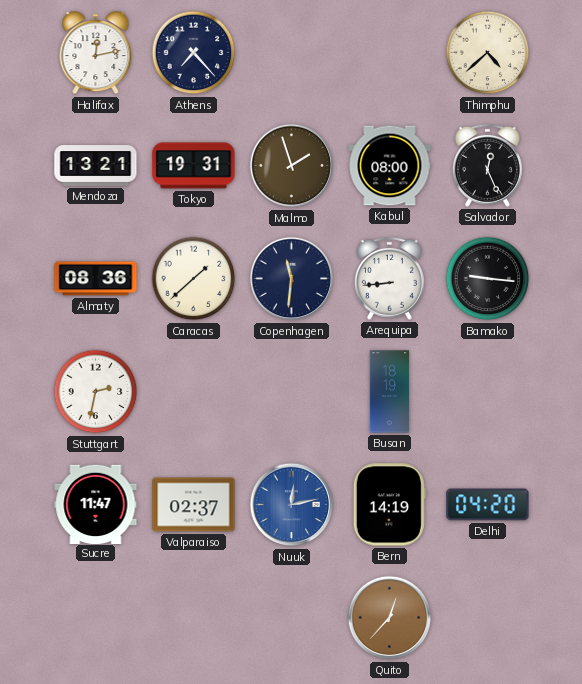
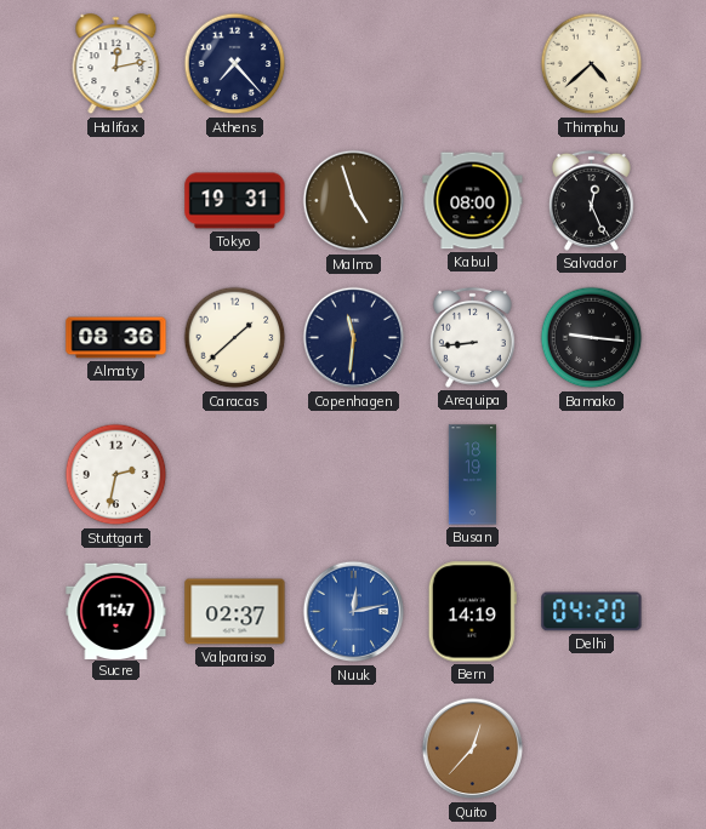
Mendoza: 13:21 -> none
Malmo: 1:57 -> 4:57
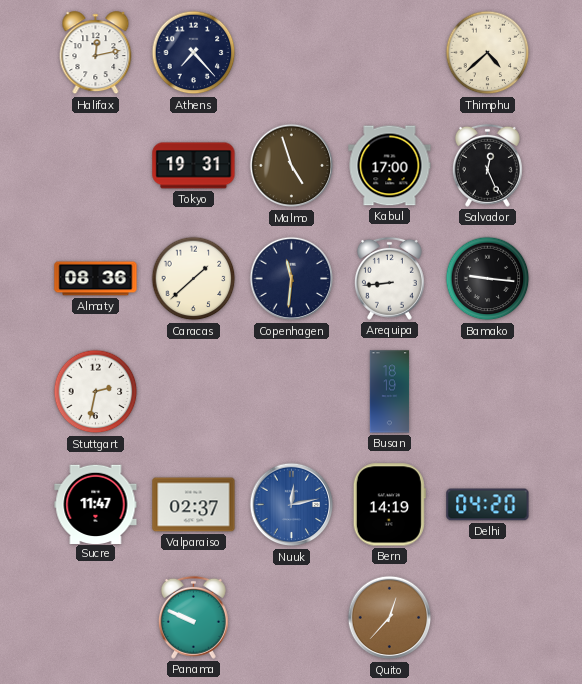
Kabul: 08:00 -> 17:00
Panama: none -> 9:49
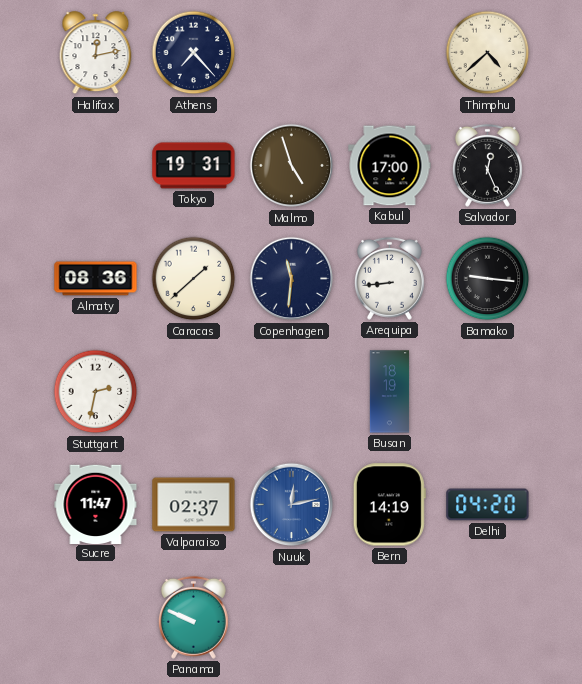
Quito: 12:37 -> none
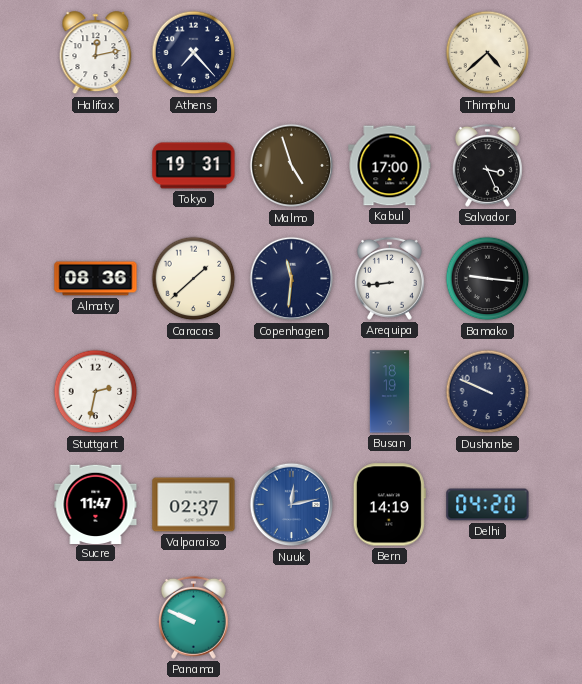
Salvador: 12:26 -> 3:26
Dushanbe: none -> 9:49
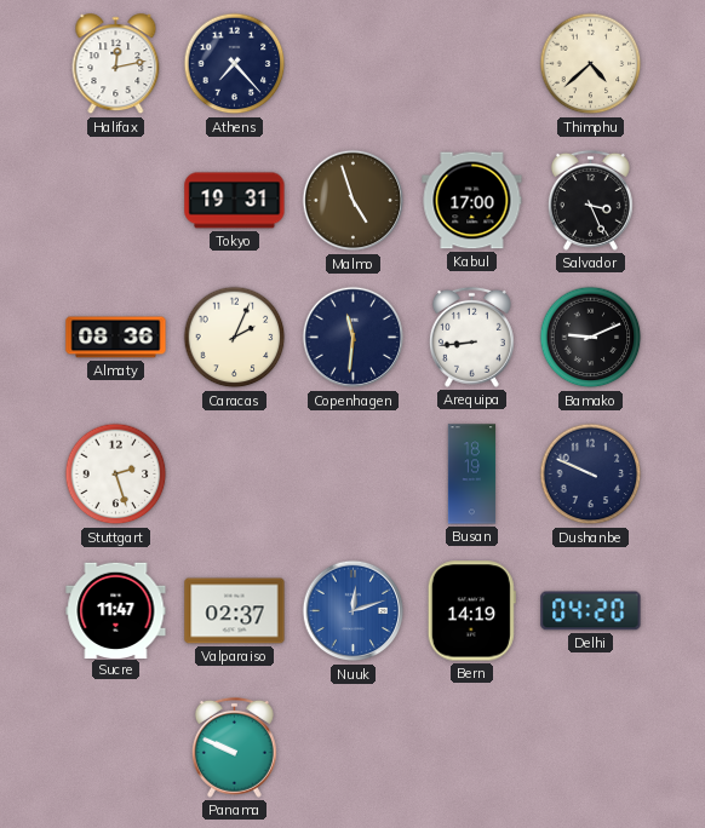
Caracas: 1:38 -> 2:04
Bamako: 9:16 -> 9:11
Stuttgart: 2:32 -> 2:27
Nuuk: 12:13 -> 12:12
